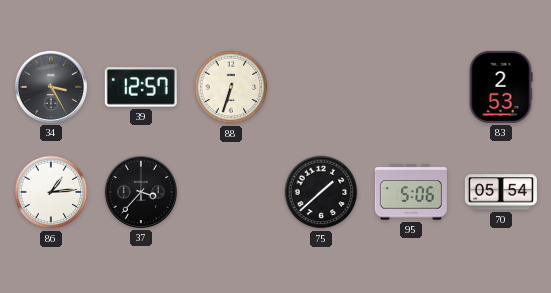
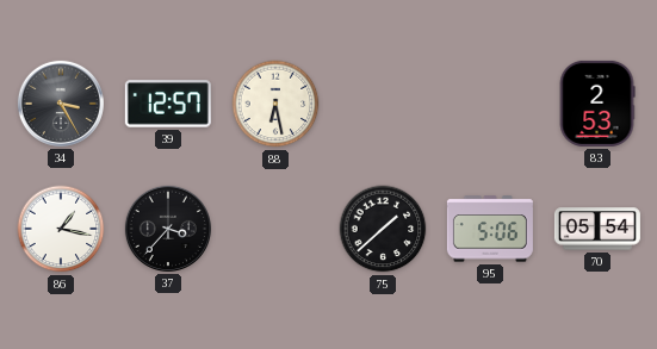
88: 6:33 -> 6:28
86: 1:14 -> 1:17
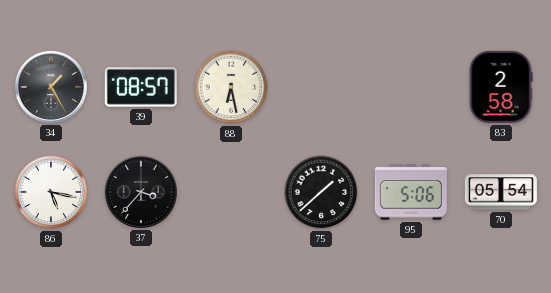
34: 3:25 -> 1:25
39: 12:57 -> 08:57
83: 2:53 -> 2:58
86: 1:17 -> 5:17
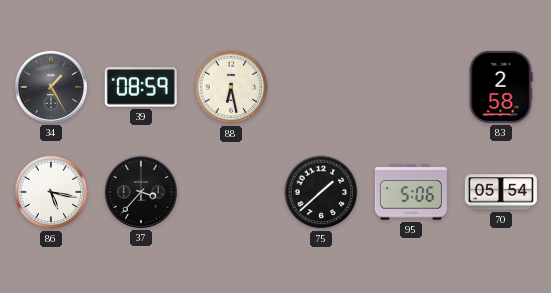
39: 08:57 -> 08:59
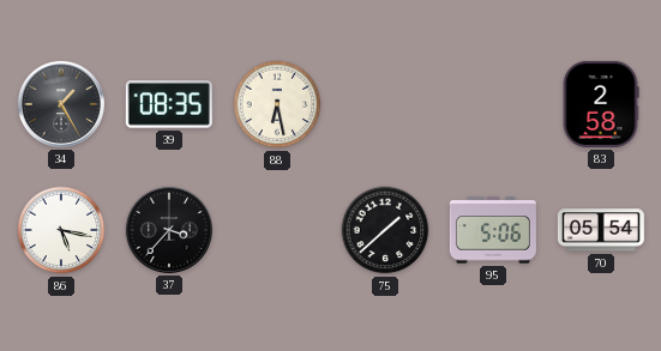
39: 08:59 -> 08:35
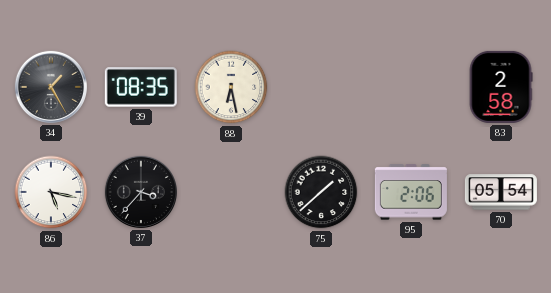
95: 5:06 -> 2:06
